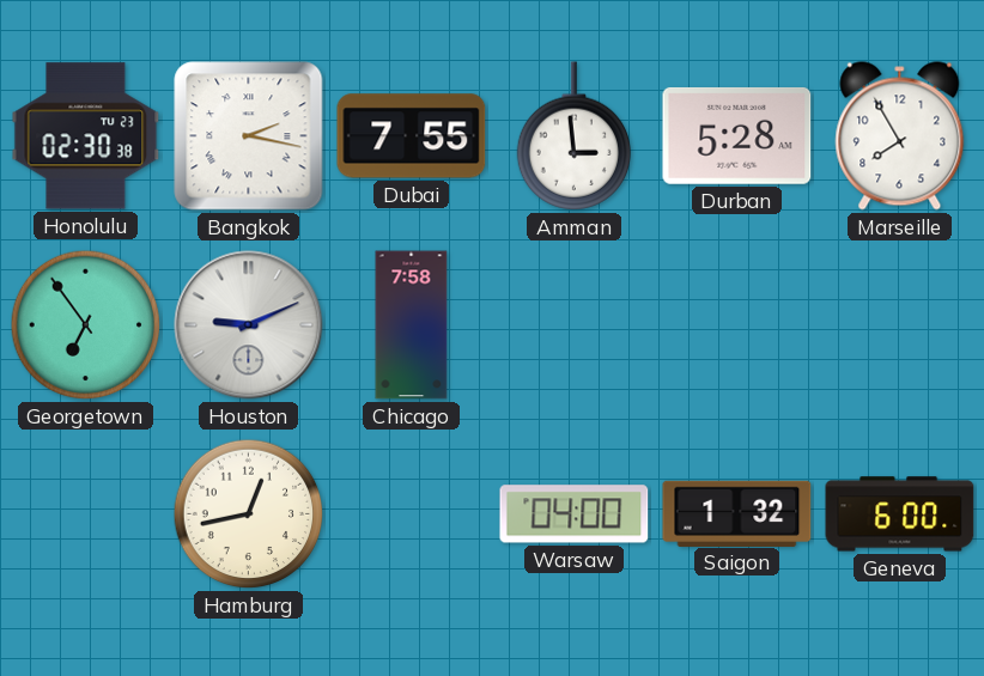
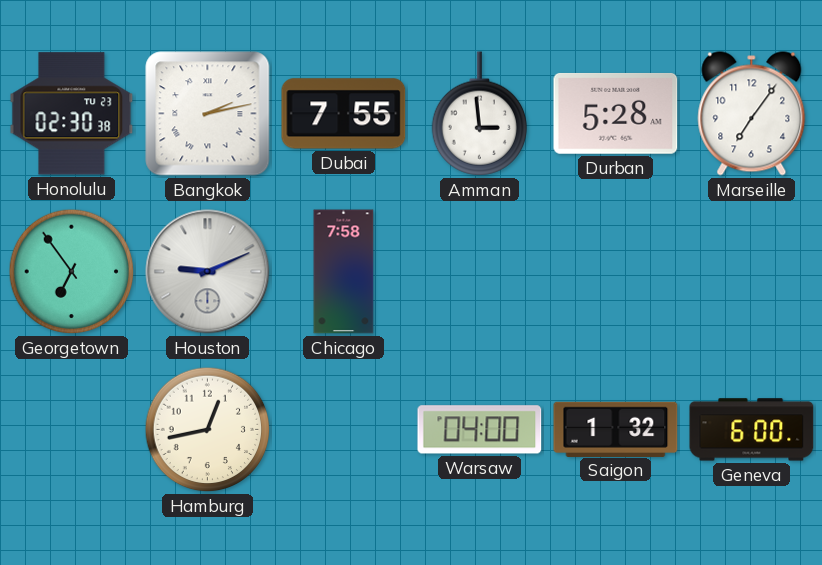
Bangkok: 2:17 -> 2:13
Marseille: 7:55 -> 7:06
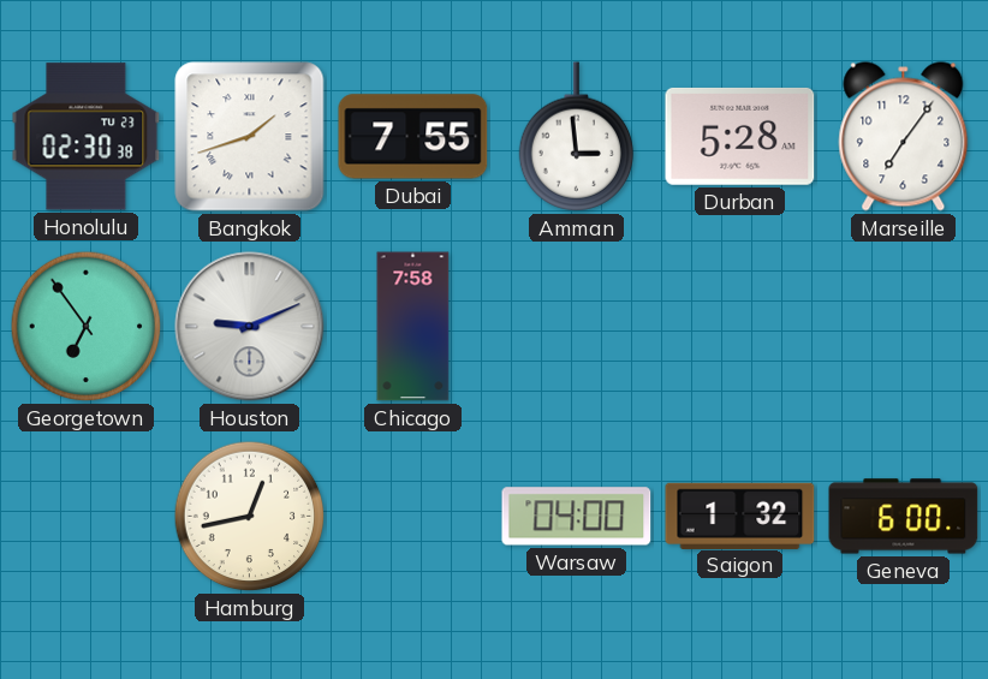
Bangkok: 2:13 -> 1:42
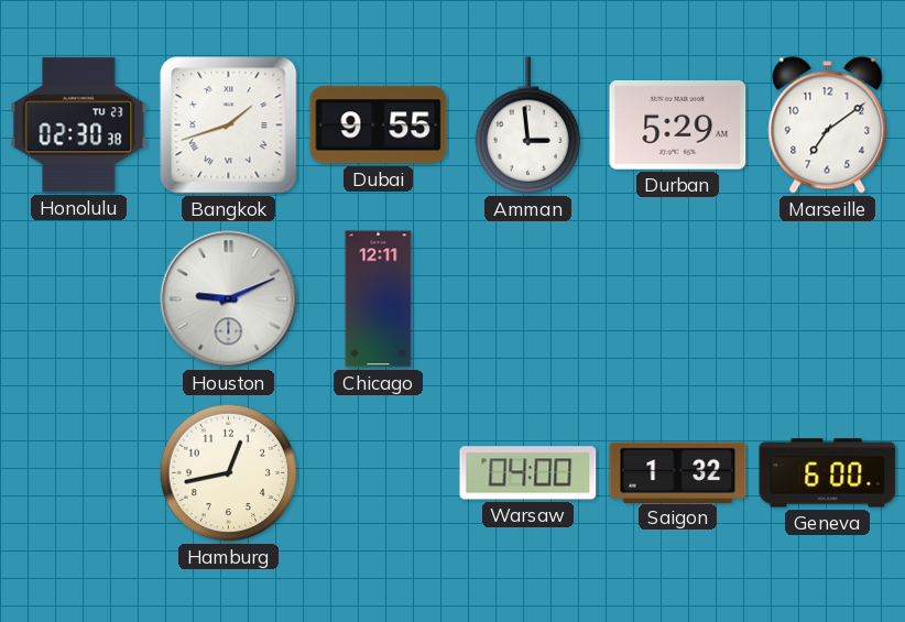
Dubai: 7:55 -> 9:55
Durban: 5:28 -> 5:29
Marseille: 7:06 -> 7:09
Georgetown: 6:54 -> none
Chicago: 7:58 -> 12:11
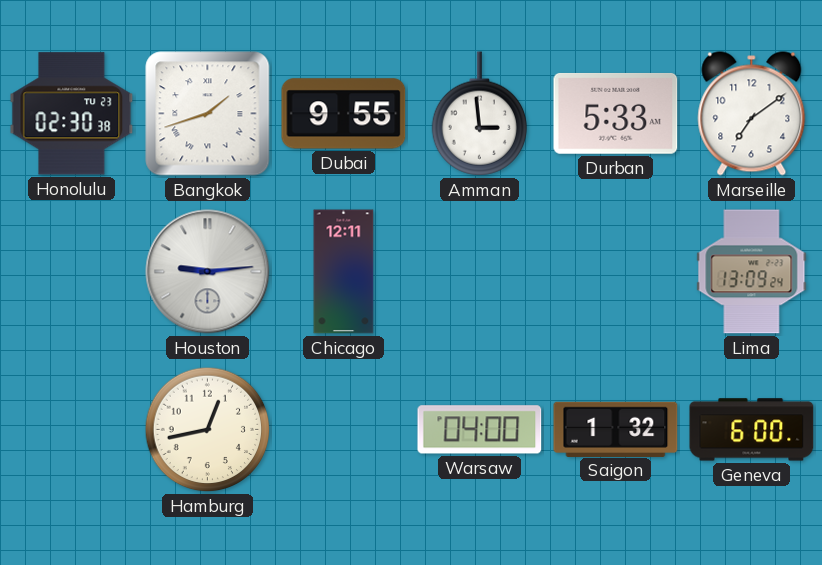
Durban: 5:29 -> 5:33
Houston: 9:11 -> 9:14
Lima: none -> 13:09
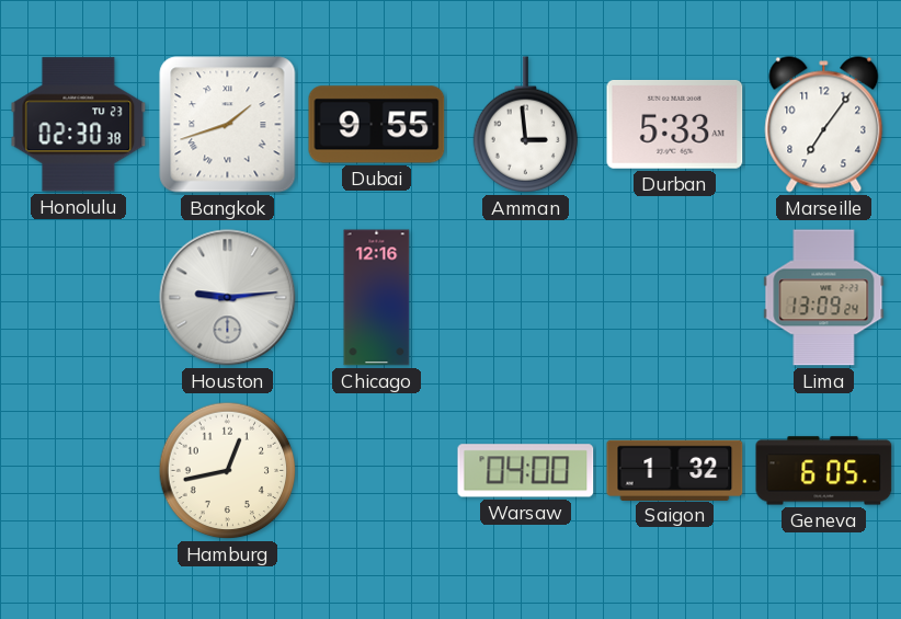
Marseille: 7:09 -> 7:06
Chicago: 12:11 -> 12:16
Geneva: 6:00 -> 6:05
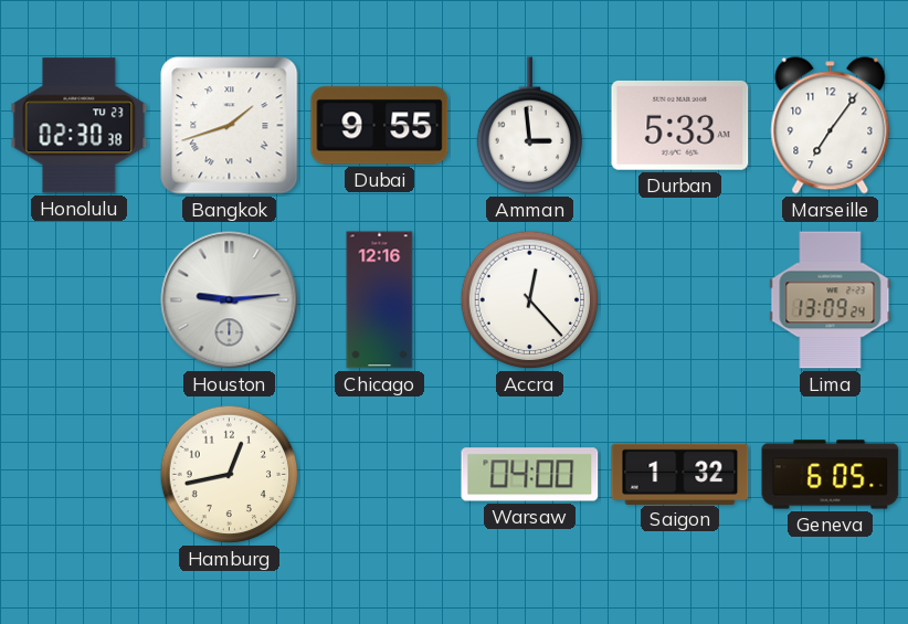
Accra: none -> 12:23
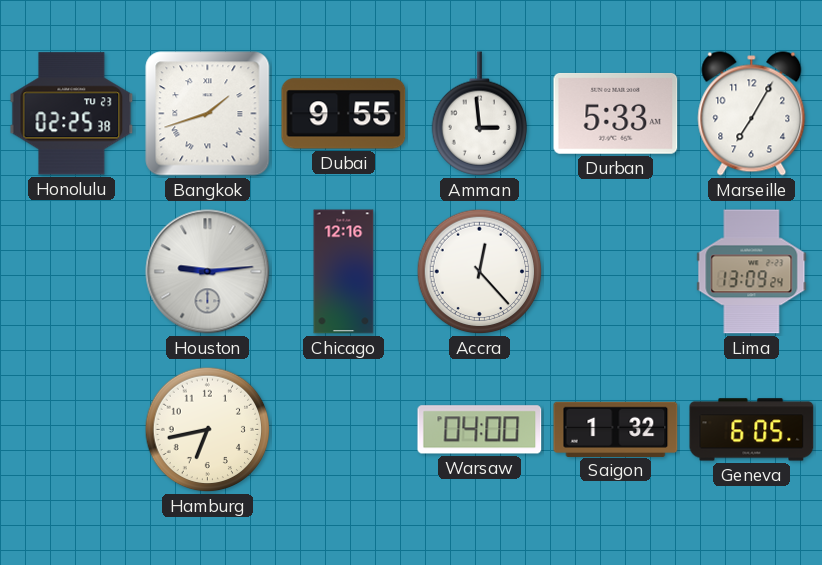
Honolulu: 02:30 -> 02:25
Marseille: 7:06 -> 7:05
Hamburg: 12:43 -> 6:43
